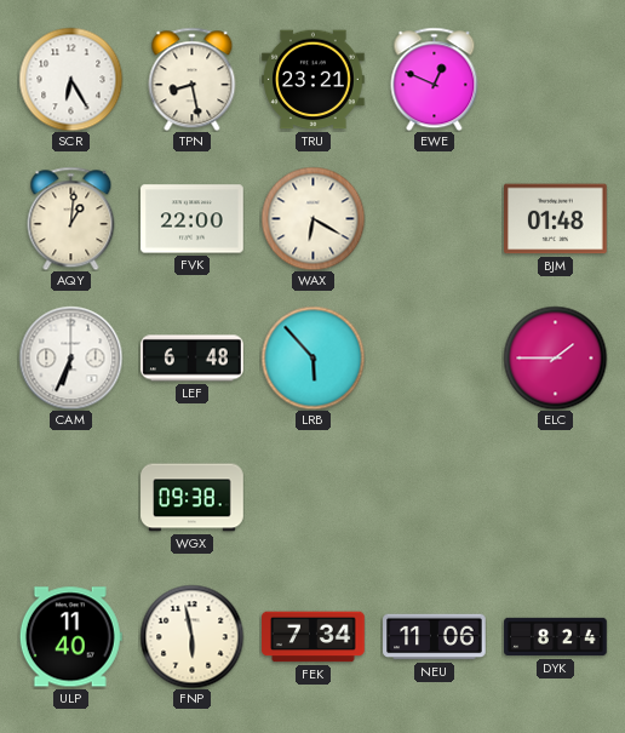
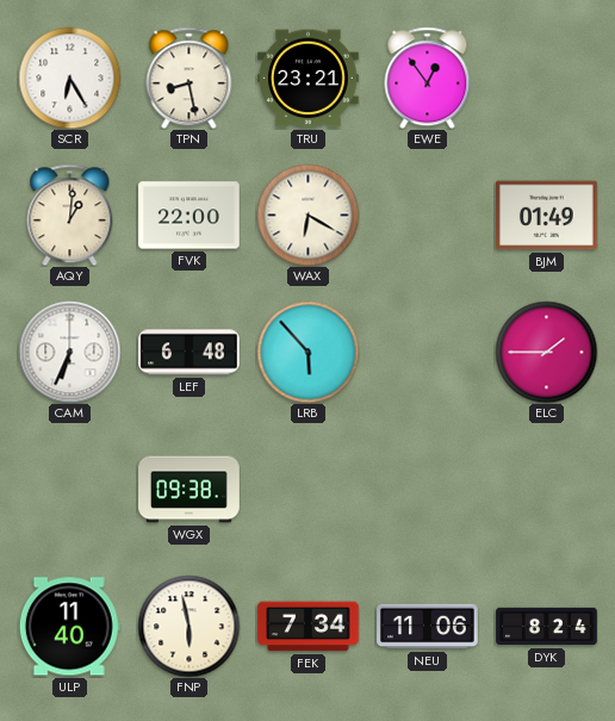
EWE: 12:49 -> 12:54
BJM: 01:48 -> 01:49
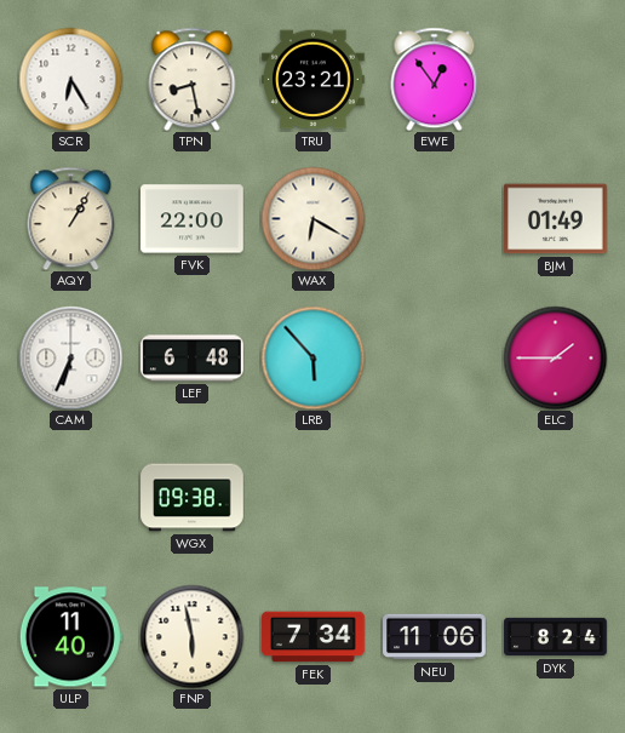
AQY: 1:01 -> 1:05
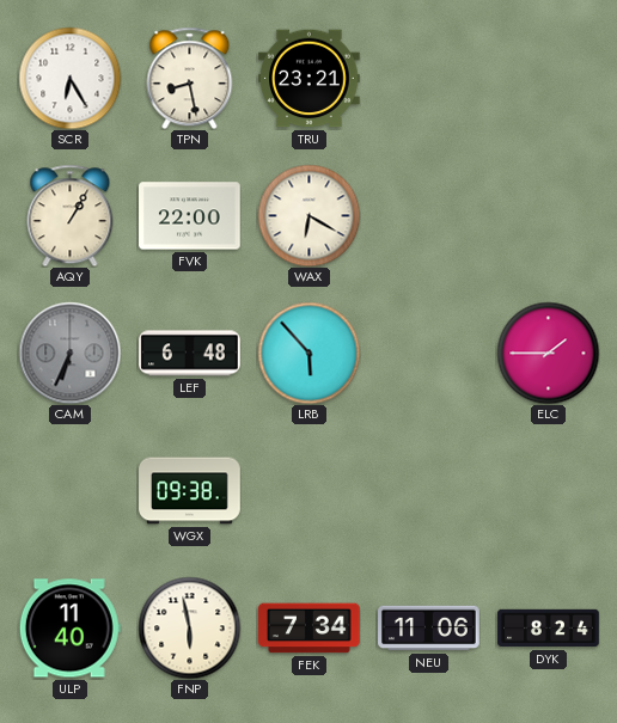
EWE: 12:54 -> none
BJM: 01:49 -> none
CAM dial: white -> grey
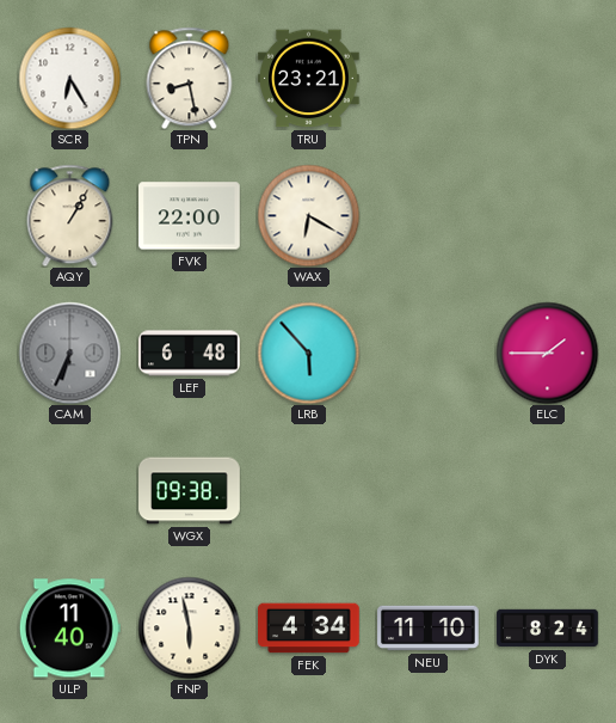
FEK: 7:34 -> 4:34
NEU: 11:06 -> 11:10
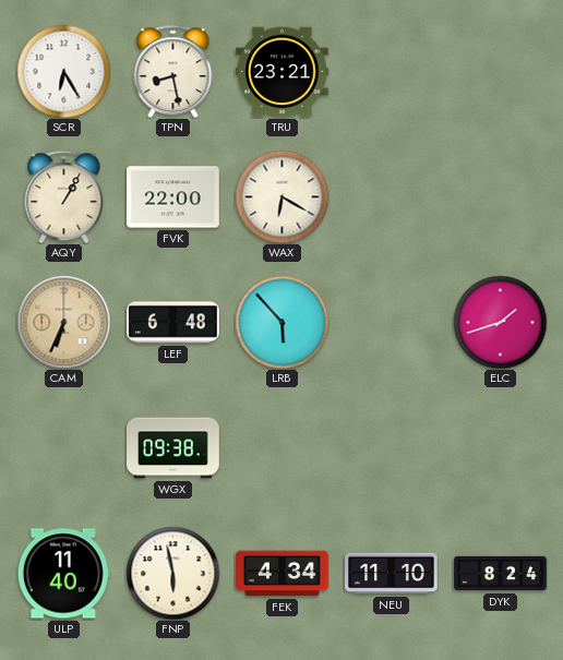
CAM dial: grey -> champagne
ELC: 1:45 -> 1:42
